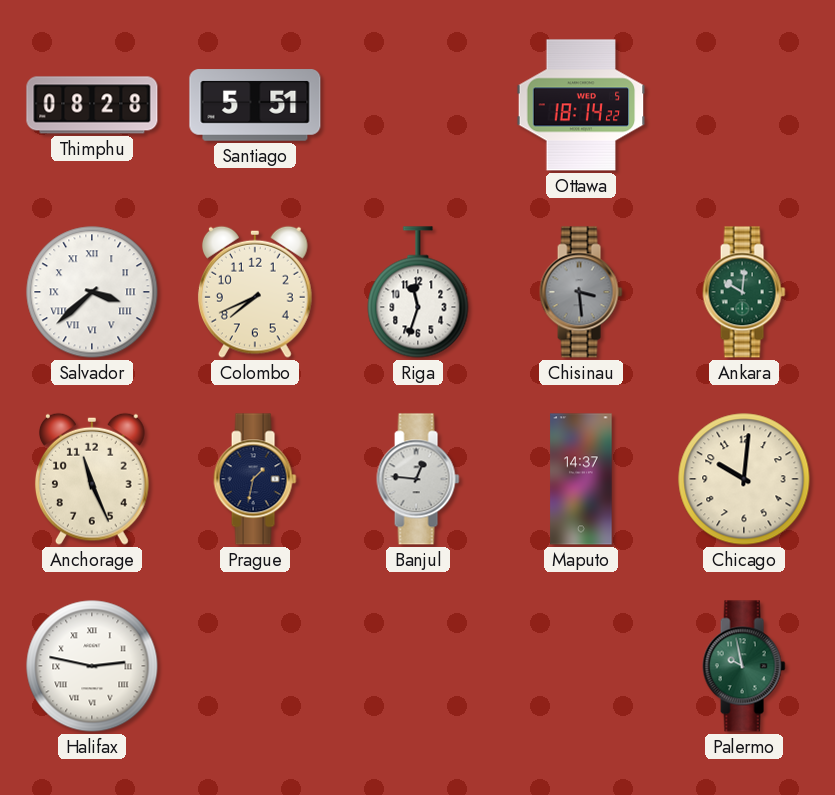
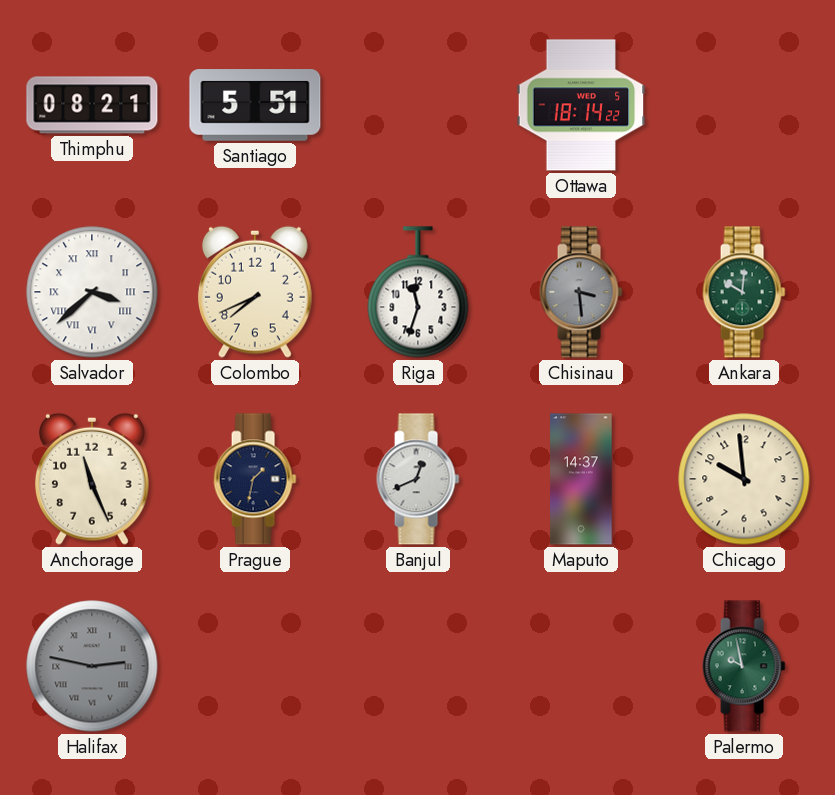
Thimphu: 08:28 -> 08:21
Banjul: 12:46 -> 12:41
Chicago: 10:01 -> 9:59
Halifax dial: white -> grey
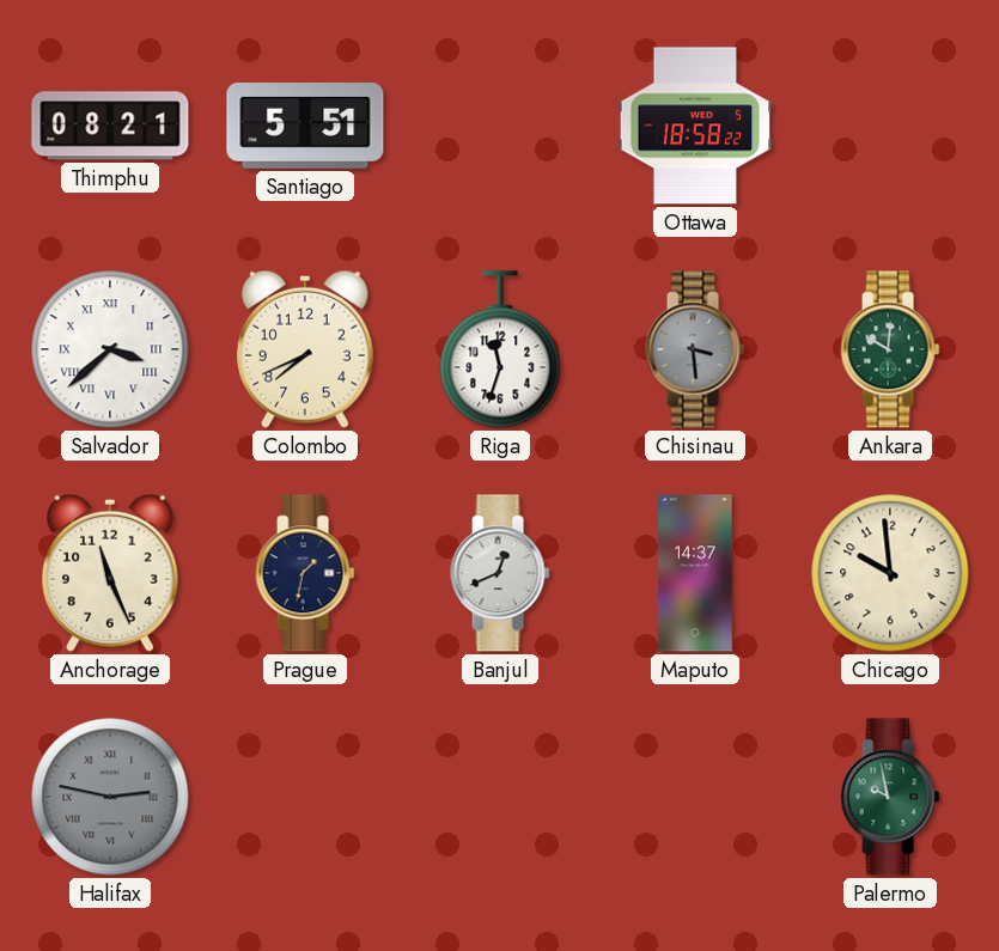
Ottawa: 18:14 -> 18:58
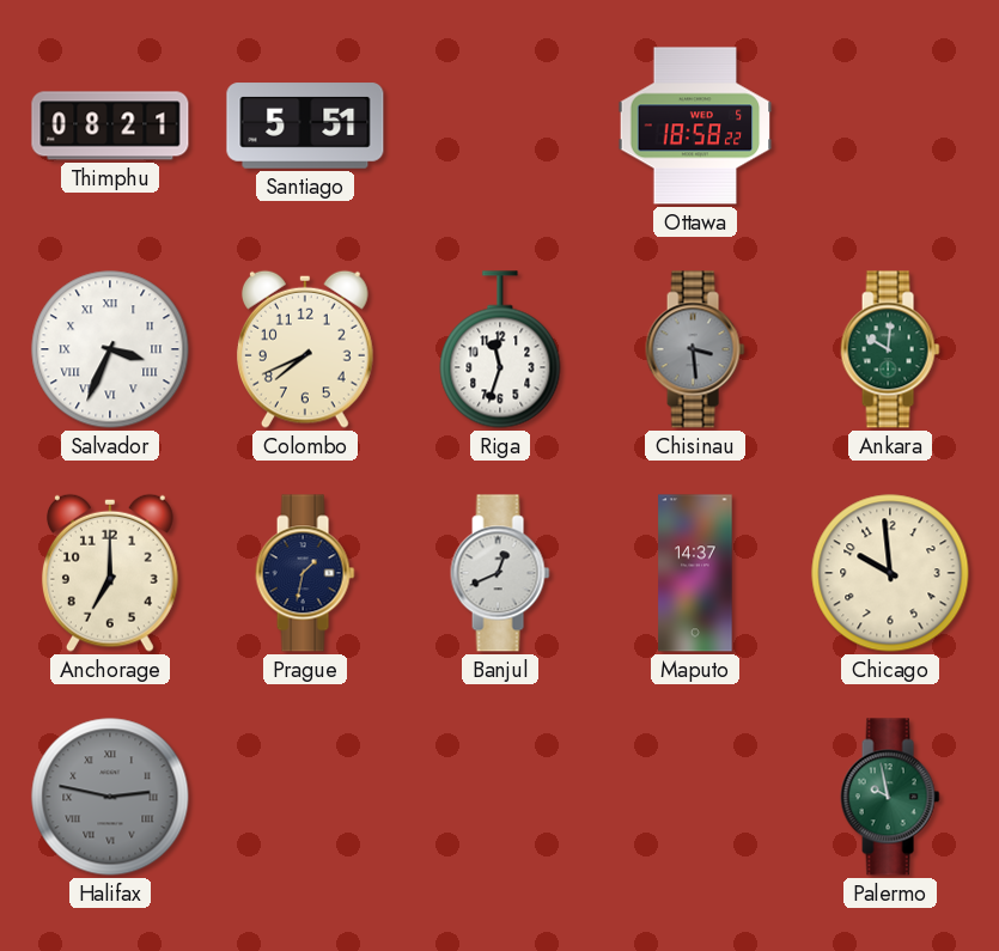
Salvador: 3:38 -> 3:34
Anchorage: 11:26 -> 7:00
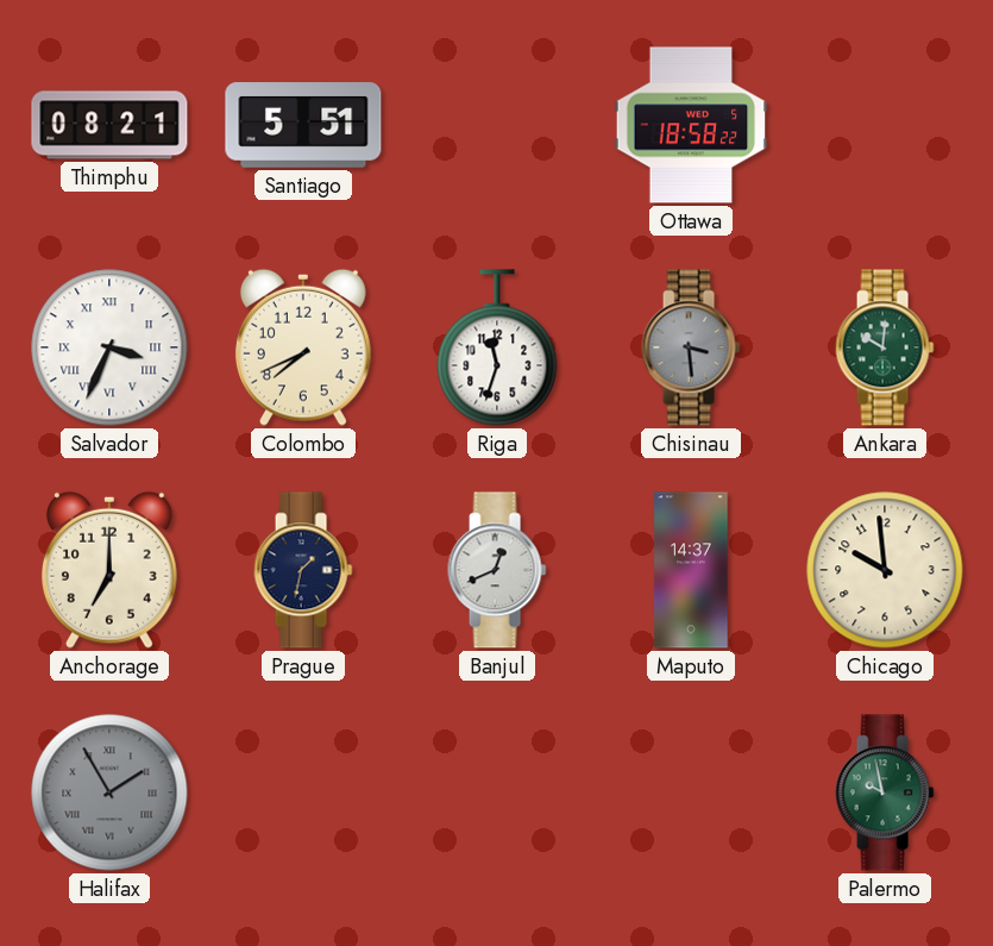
Halifax: 2:47 -> 1:55
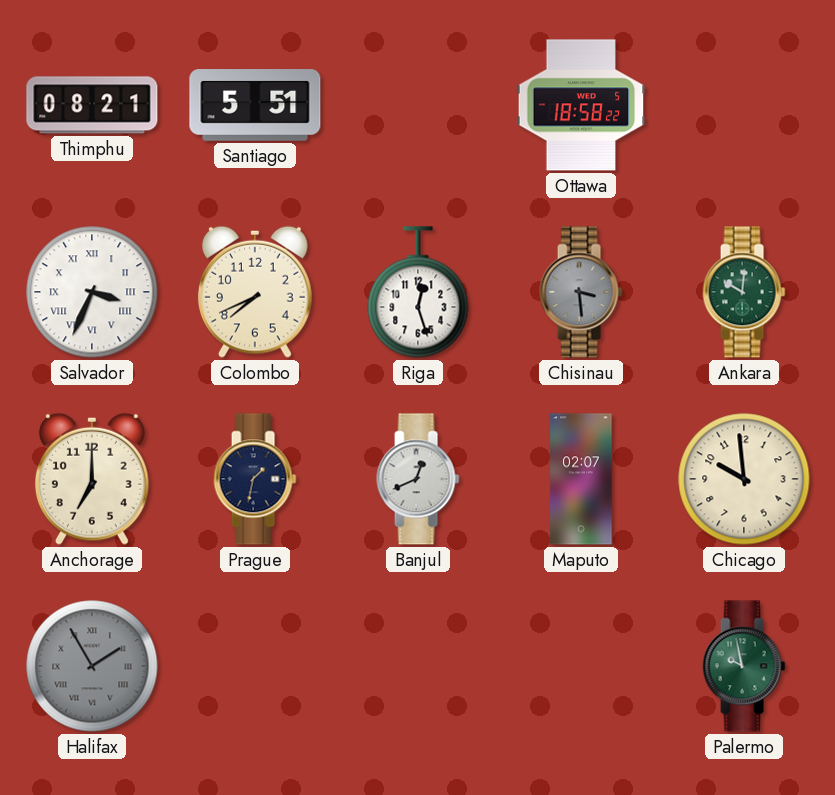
Riga: 11:33 -> 12:27
Maputo: 14:37 -> 02:07
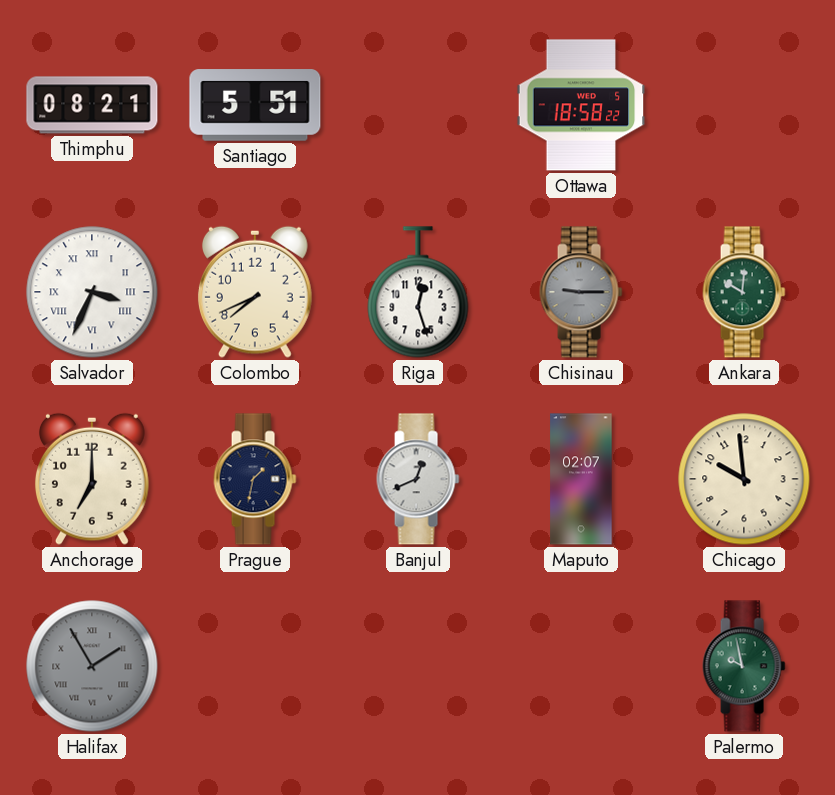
Chisinau: 3:29 -> 9:15
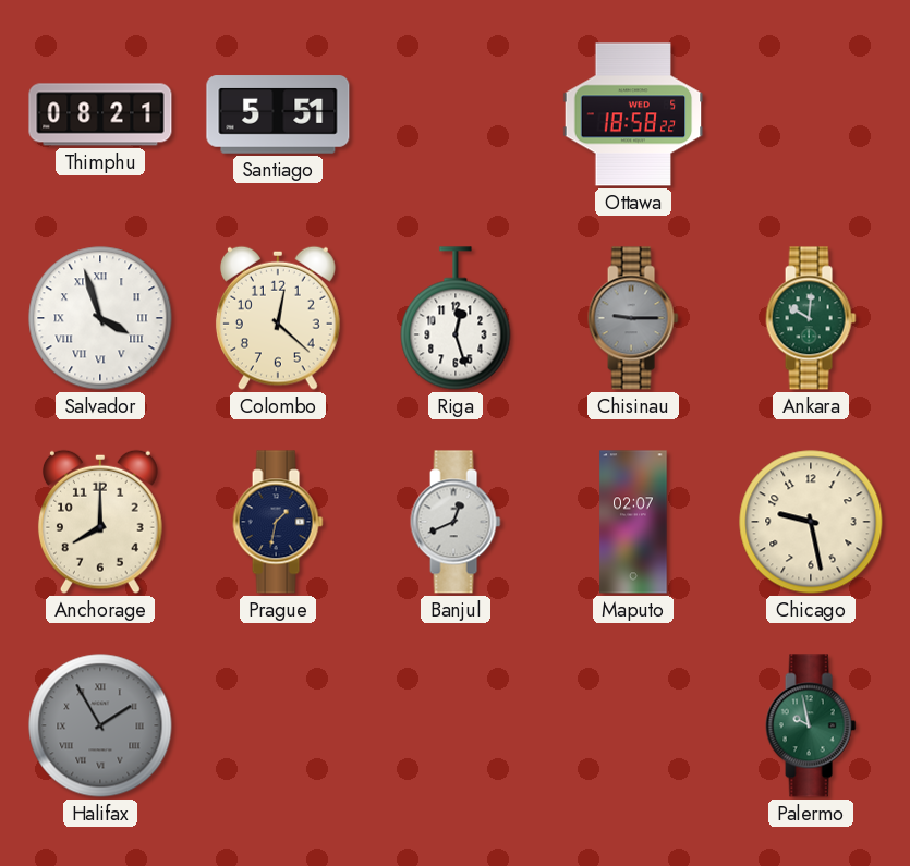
Salvador: 3:34 -> 3:57
Colombo: 7:41 -> 12:22
Anchorage: 7:00 -> 8:00
Chicago: 9:59 -> 9:28
